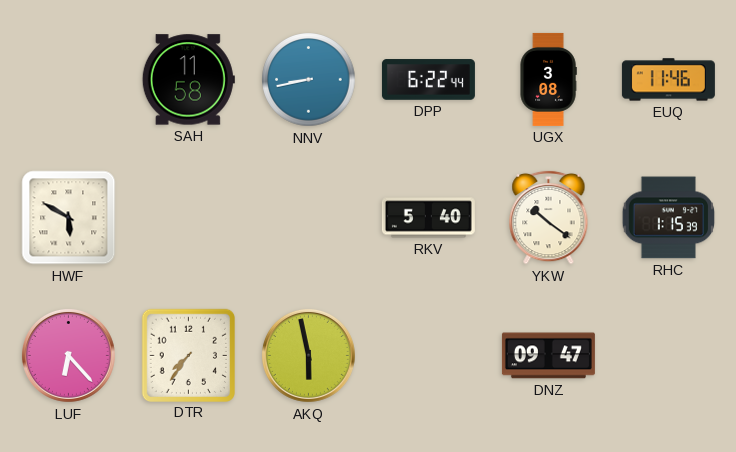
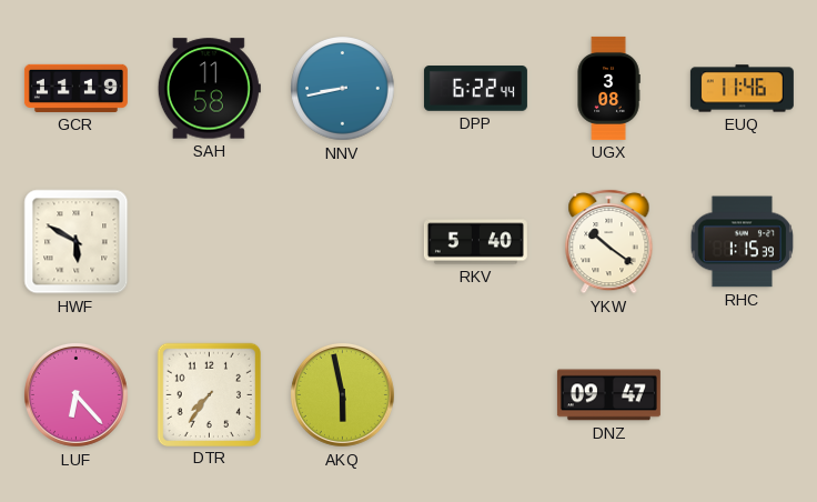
GCR: none -> 11:19
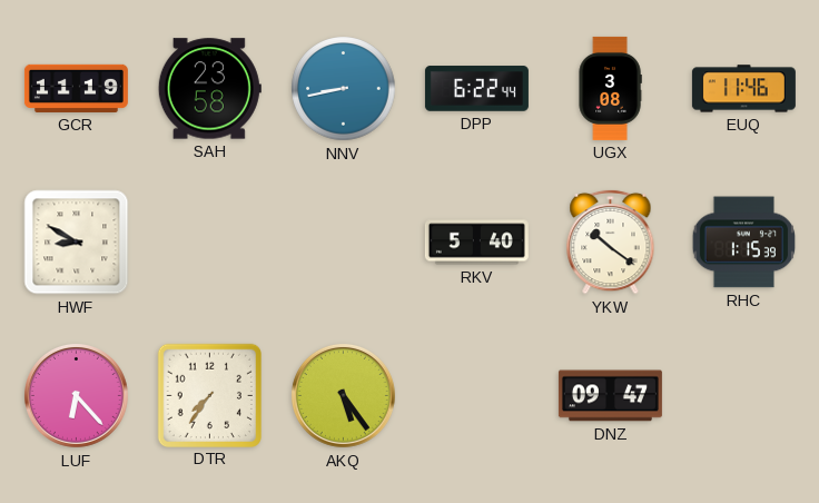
SAH: 11:58 -> 23:58
HWF: 5:50 -> 8:50
AKQ: 5:58 -> 5:24
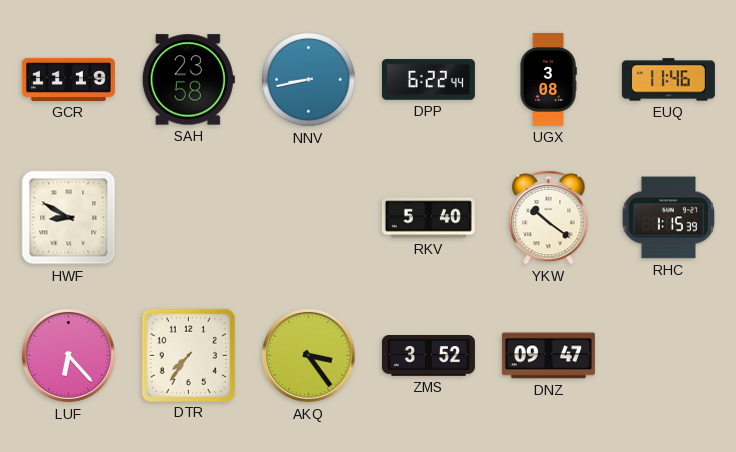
AKQ: 5:24 -> 3:24
ZMS: none -> 3:52
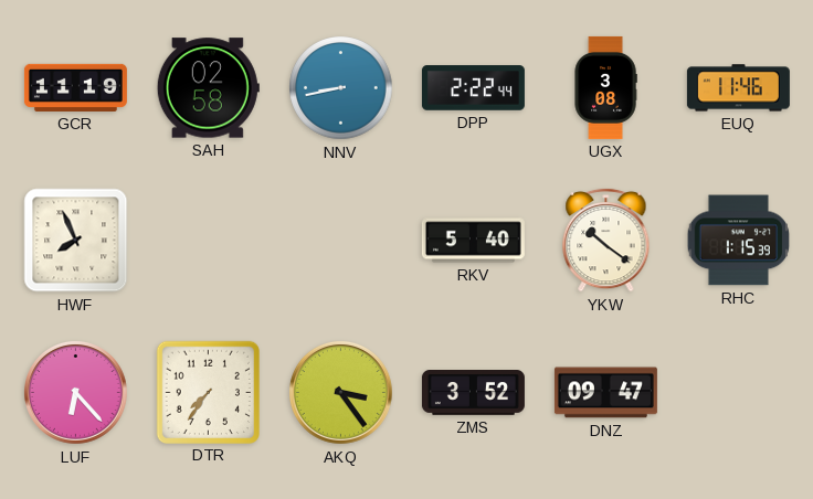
SAH: 23:58 -> 02:58
DPP: 6:22 -> 2:22
HWF: 8:50 -> 7:56
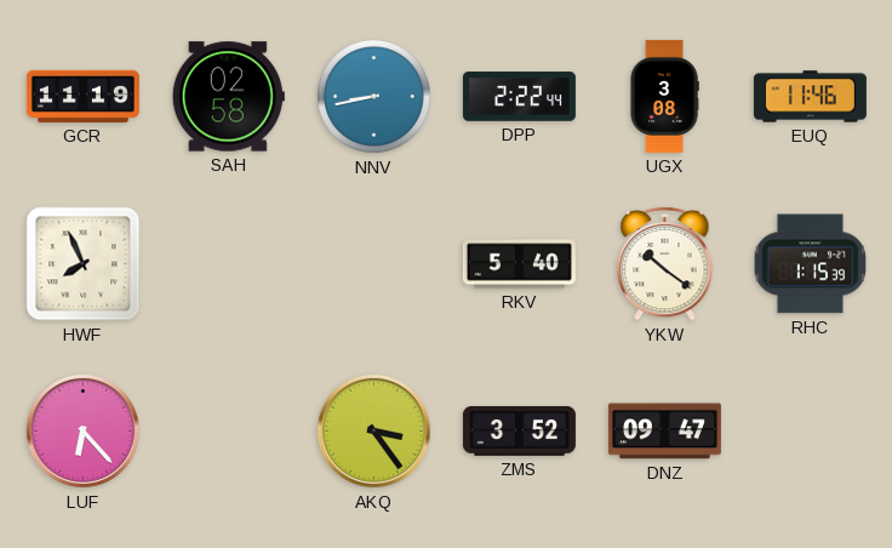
DTR: 7:36 -> none
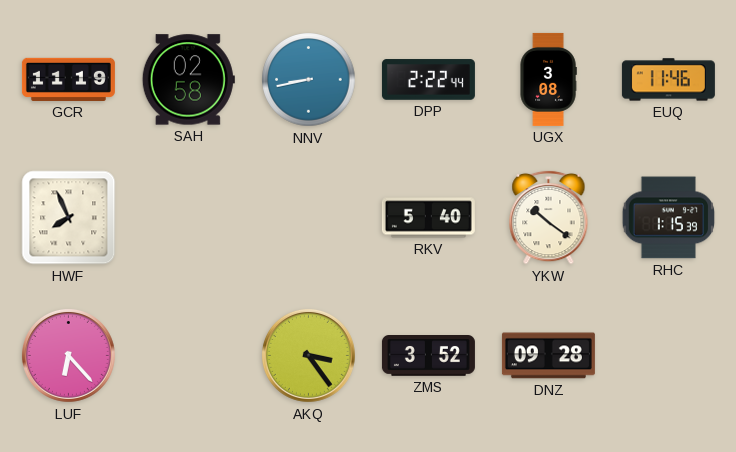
DNZ: 09:47 -> 09:28
